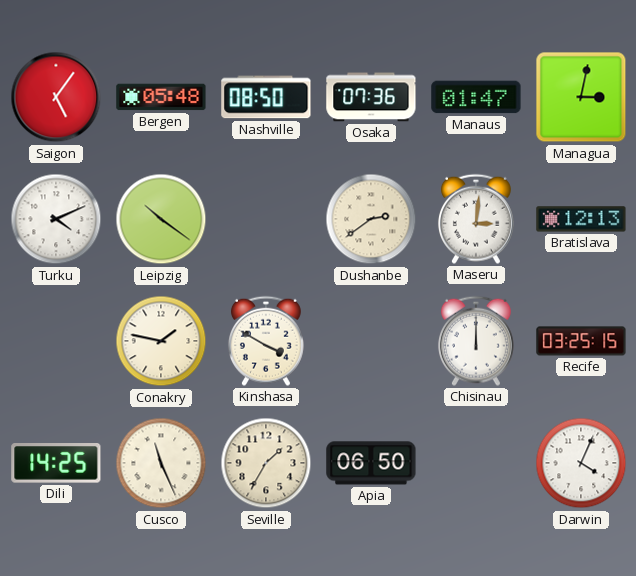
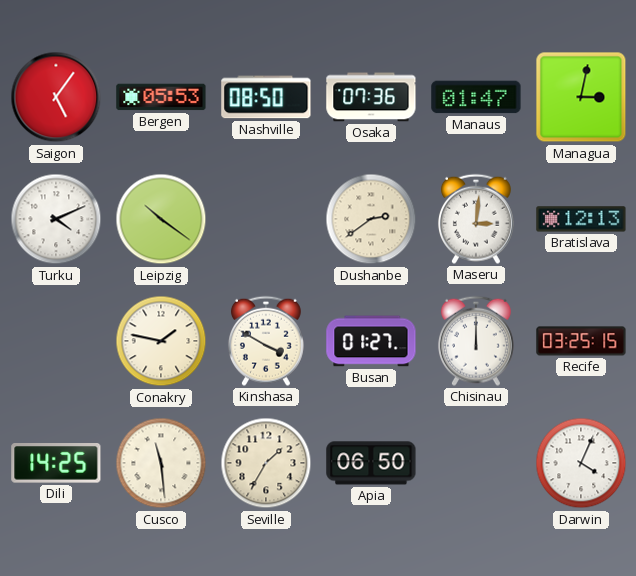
Bergen: 05:48 -> 05:53
Busan: none -> 01:27
Cusco: 11:26 -> 11:29
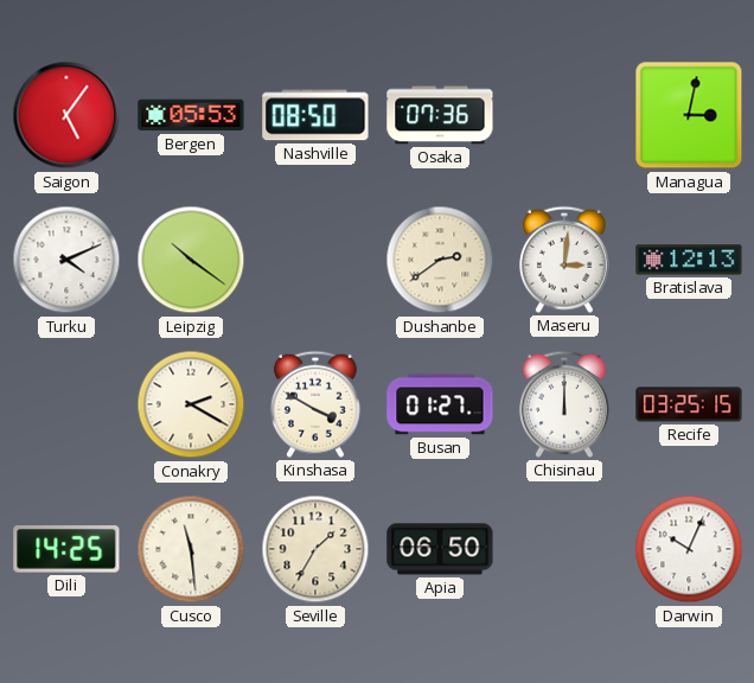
Manaus: 01:47 -> none
Conakry: 1:47 -> 2:20
Darwin: 4:04 -> 10:04
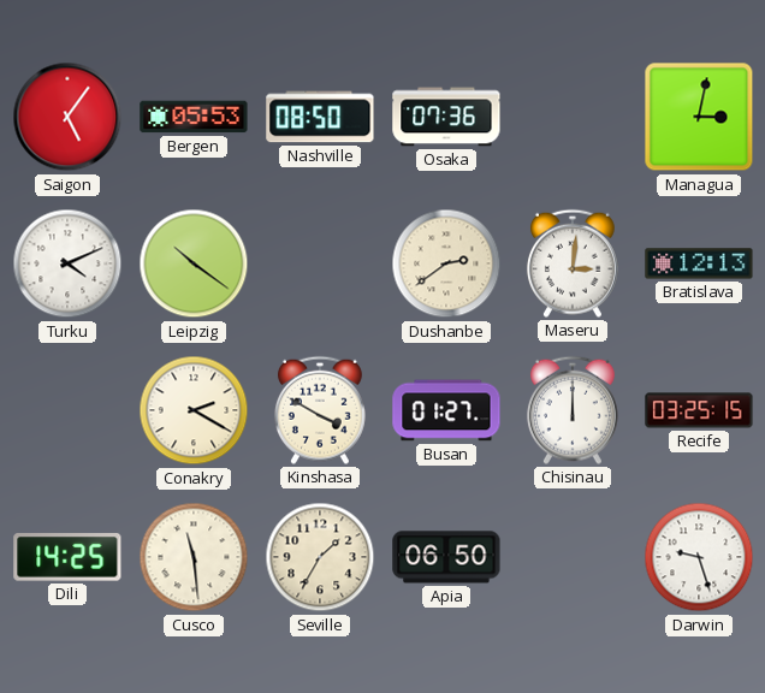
Darwin: 10:04 -> 9:27
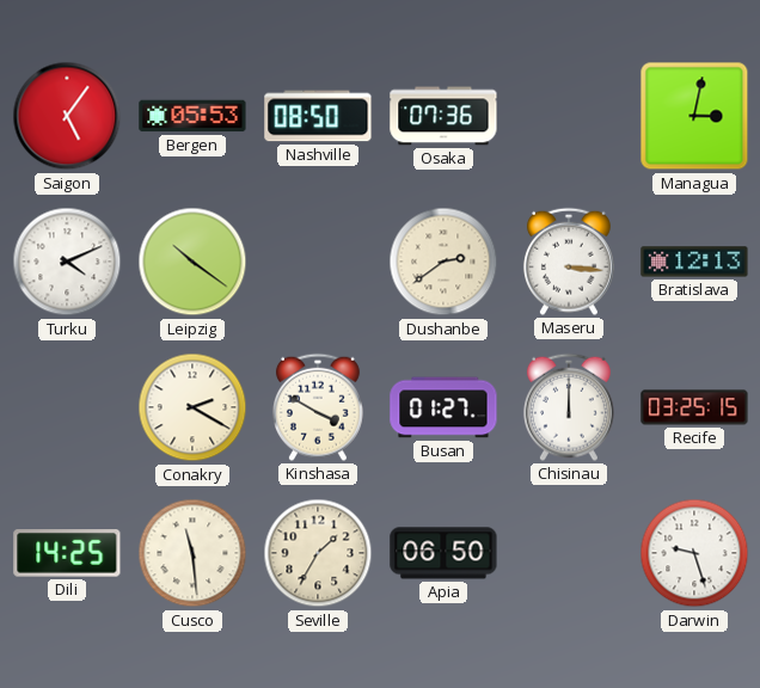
Maseru: 3:01 -> 3:16
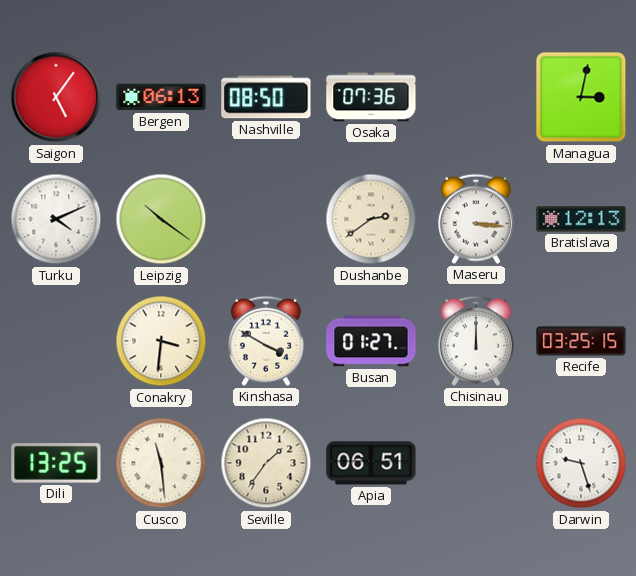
Bergen: 05:53 -> 06:13
Conakry: 2:20 -> 3:31
Dili: 14:25 -> 13:25
Seville: 1:35 -> 1:36
Apia: 06:50 -> 06:51
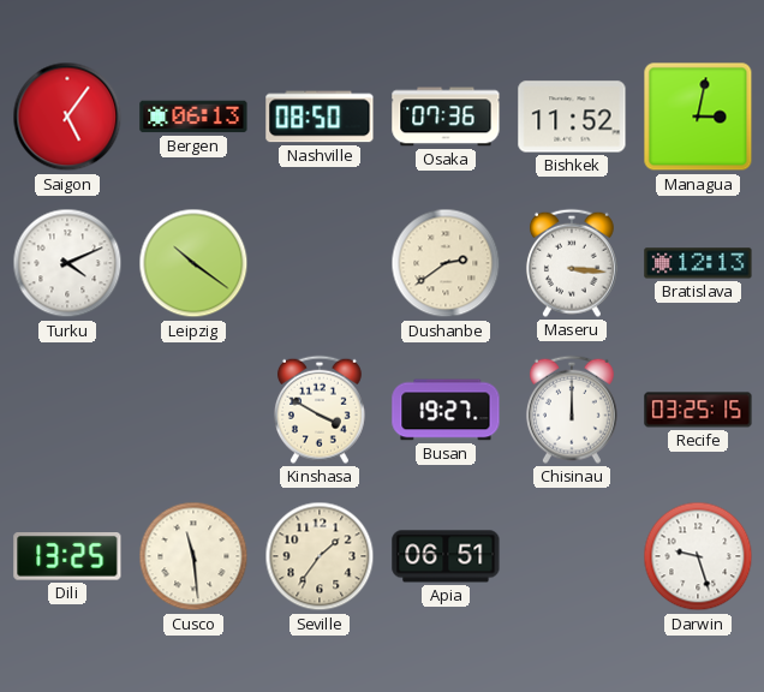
Bishkek: none -> 11:52
Conakry: 3:31 -> none
Busan: 01:27 -> 19:27
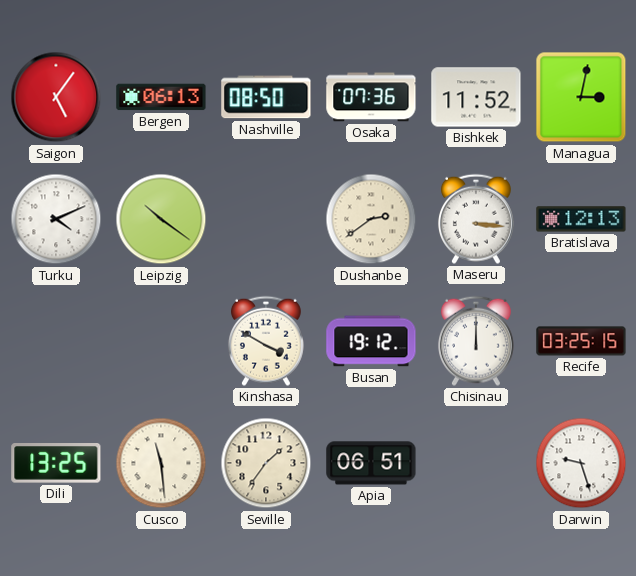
Busan: 19:27 -> 19:12
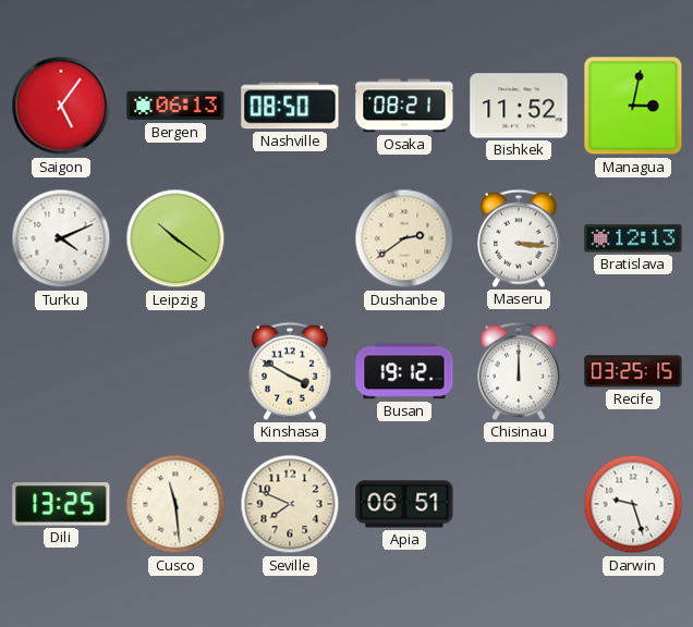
Osaka: 07:36 -> 08:21
Seville: 1:36 -> 7:49
